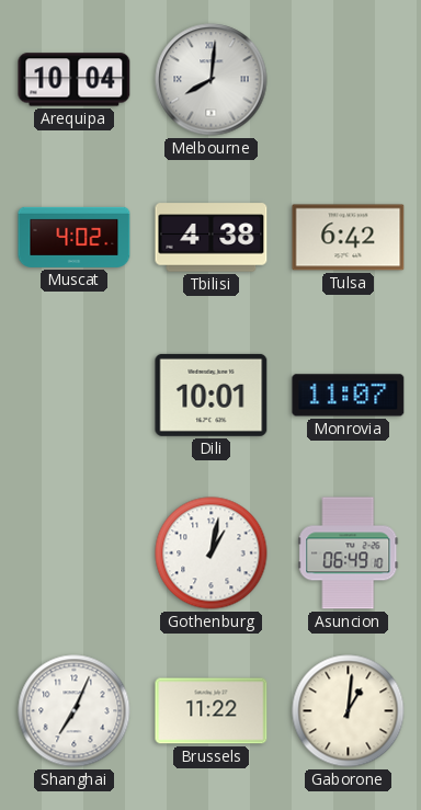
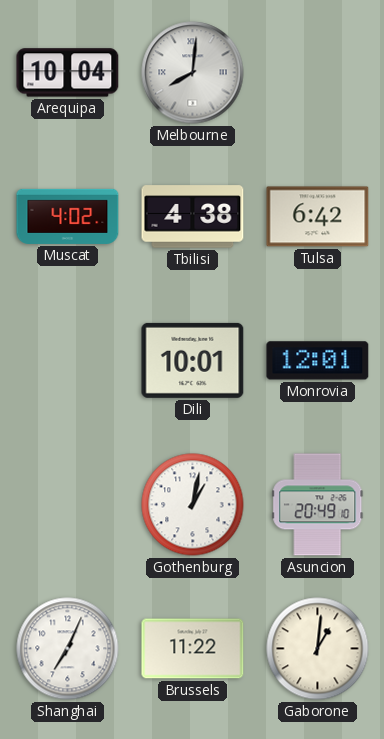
Monrovia: 11:07 -> 12:01
Asuncion: 06:49 -> 20:49
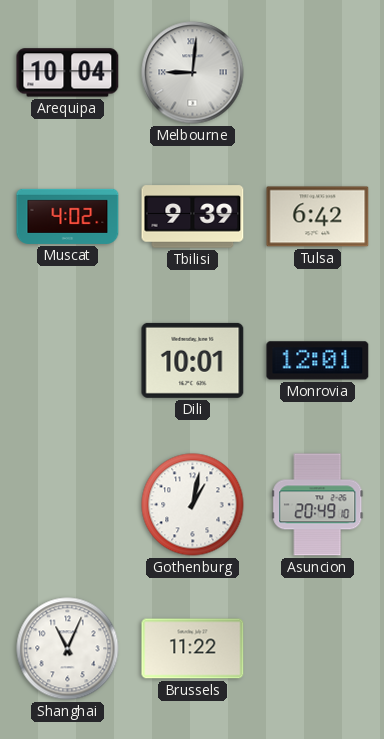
Melbourne: 8:01 -> 9:01
Tbilisi: 4:38 -> 9:39
Shanghai: 7:04 -> 11:04
Gaborone: 1:01 -> none
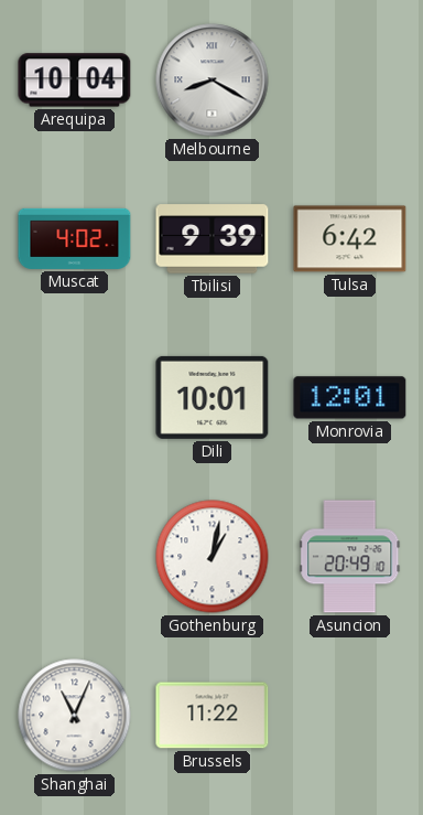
Melbourne: 9:01 -> 8:20
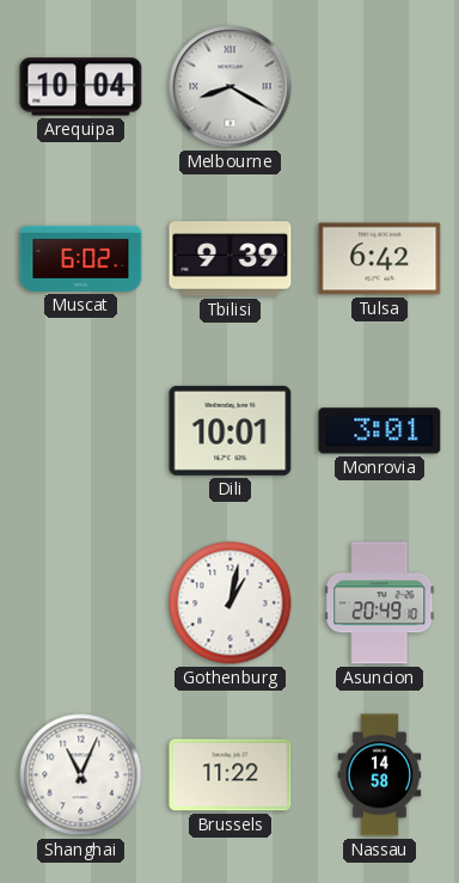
Muscat: 4:02 -> 6:02
Monrovia: 12:01 -> 3:01
Nassau: none -> 14:58
